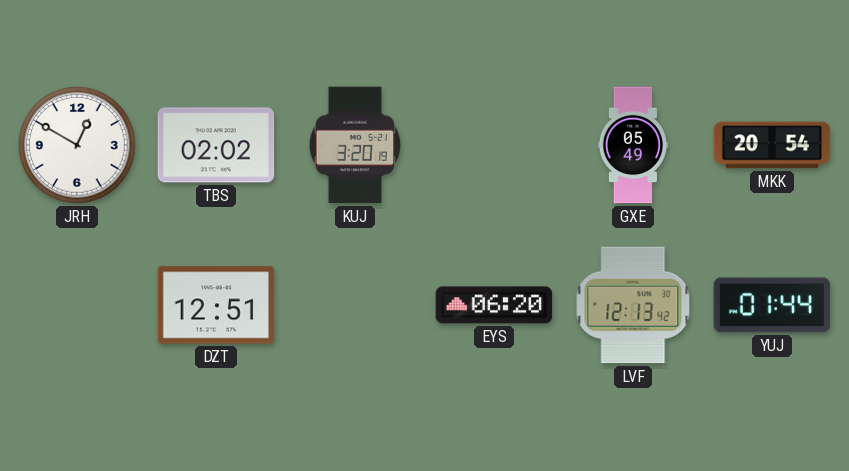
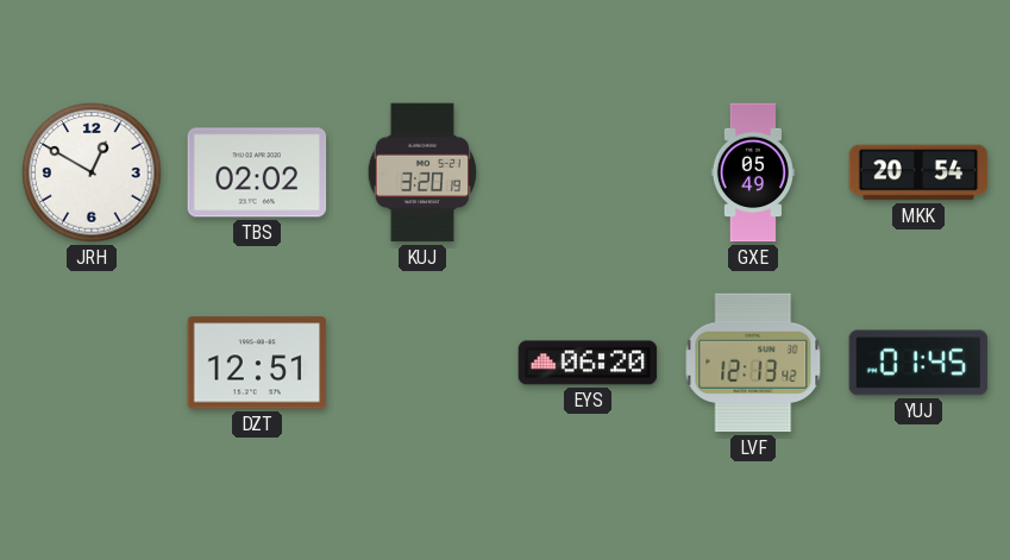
YUJ: 01:44 -> 01:45
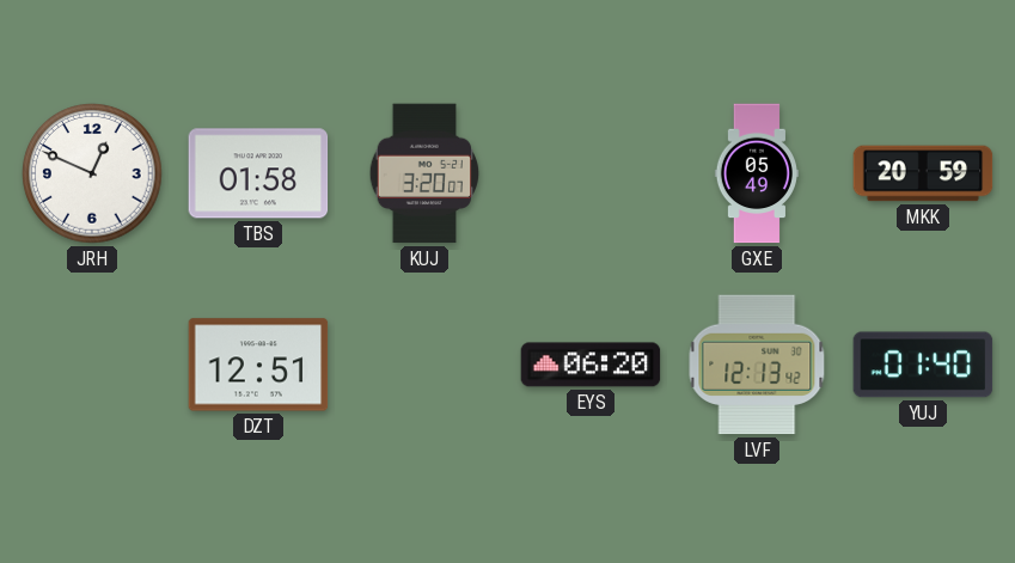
JRH: 12:50 -> 12:49
TBS: 02:02 -> 01:58
KUJ: 3:20:19 -> 3:20:07
MKK: 20:54 -> 20:59
YUJ: 01:45 -> 01:40
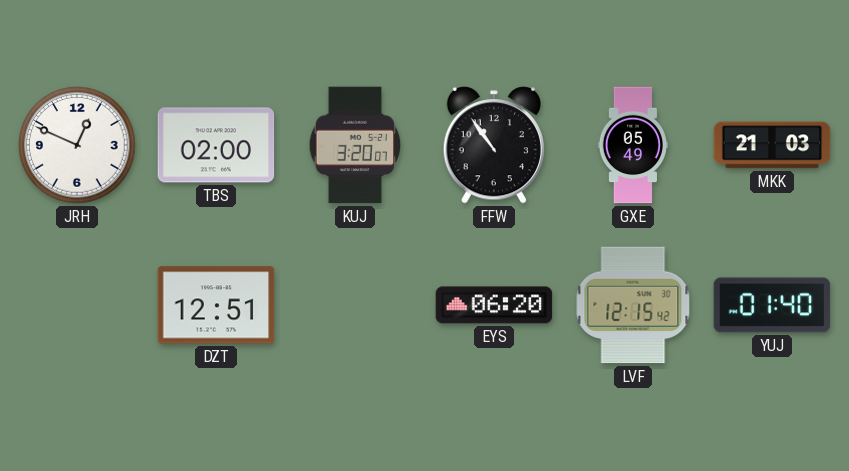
TBS: 01:58 -> 02:00
FFW: none -> 10:54
MKK: 20:59 -> 21:03
LVF: 12:13 -> 12:15
